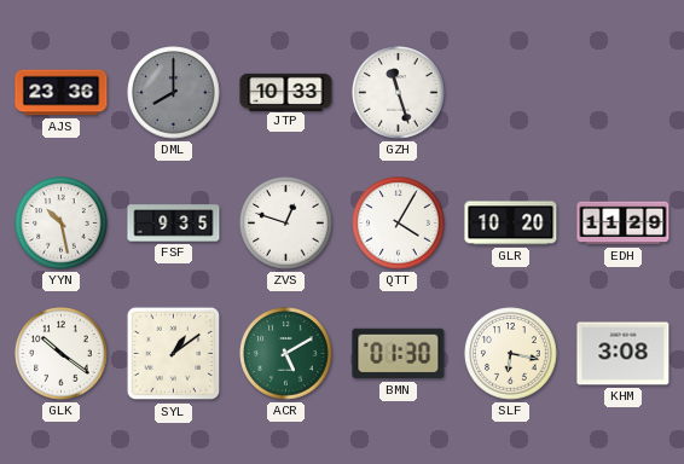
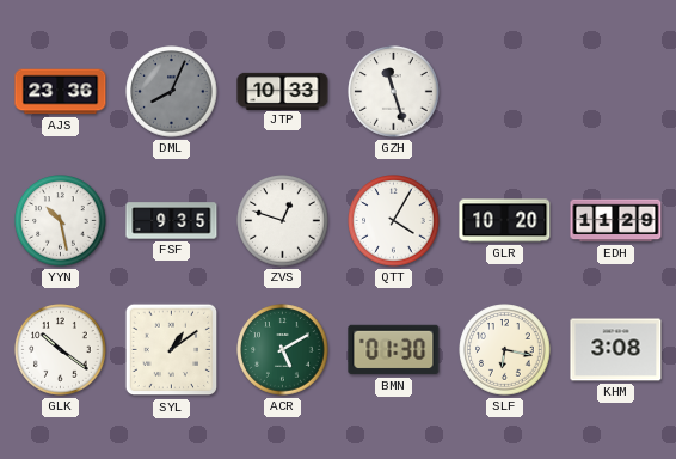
DML: 8:00 -> 8:04
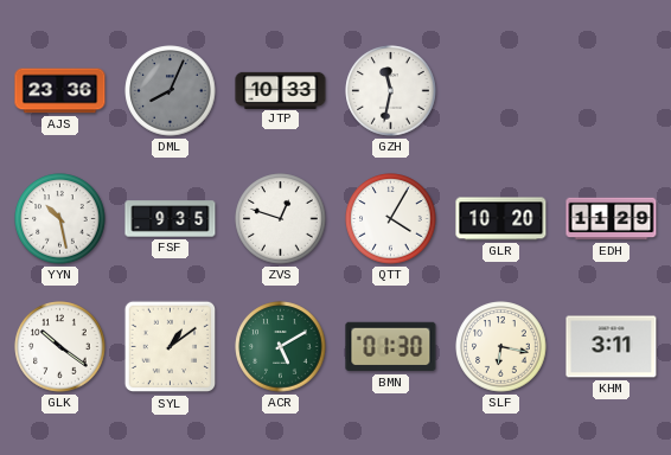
GZH: 11:27 -> 11:32
KHM: 3:08 -> 3:11
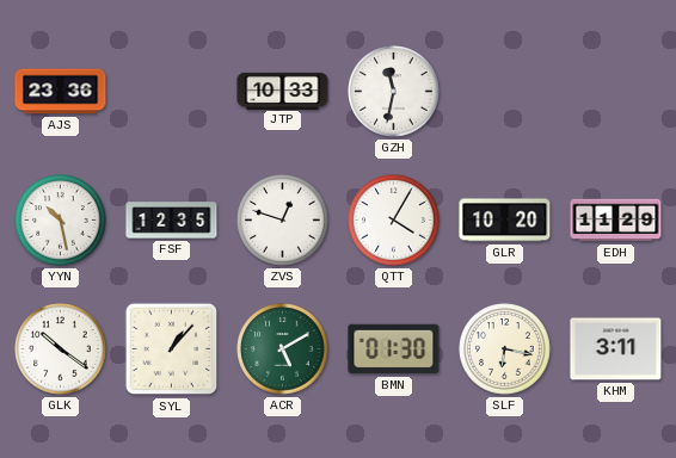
DML: 8:04 -> none
FSF: 9:35 -> 12:35
SYL: 1:09 -> 1:07
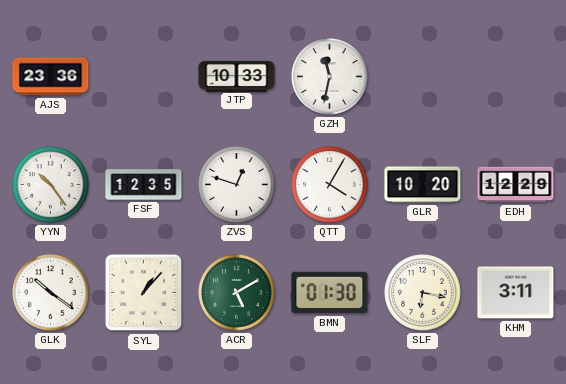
YYN: 10:28 -> 10:24
EDH: 11:29 -> 12:29
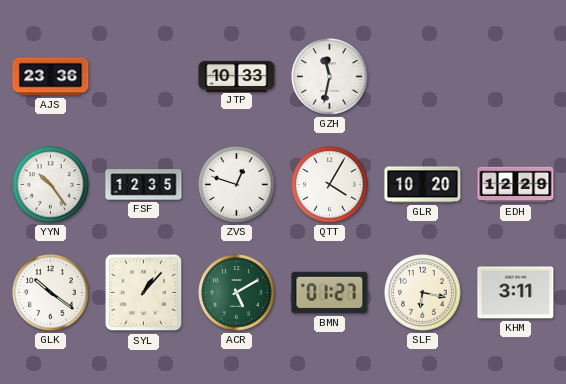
BMN: 01:30 -> 01:27
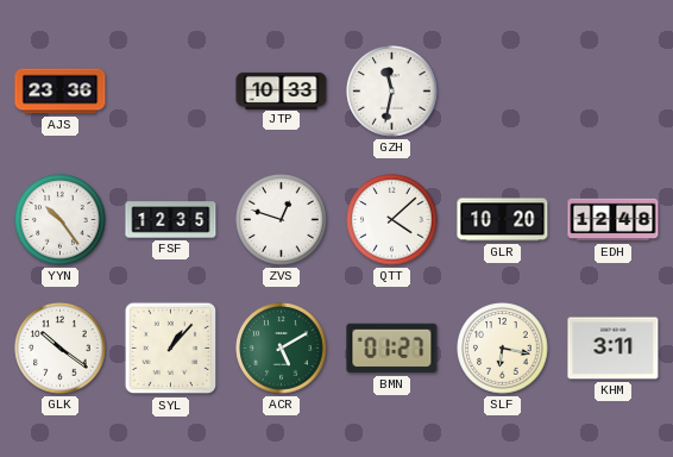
QTT: 4:05 -> 4:08
EDH: 12:29 -> 12:48
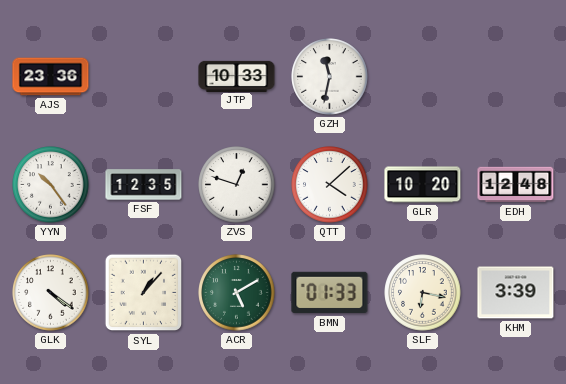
GLK: 10:21 -> 4:21
BMN: 01:27 -> 01:33
KHM: 3:11 -> 3:39
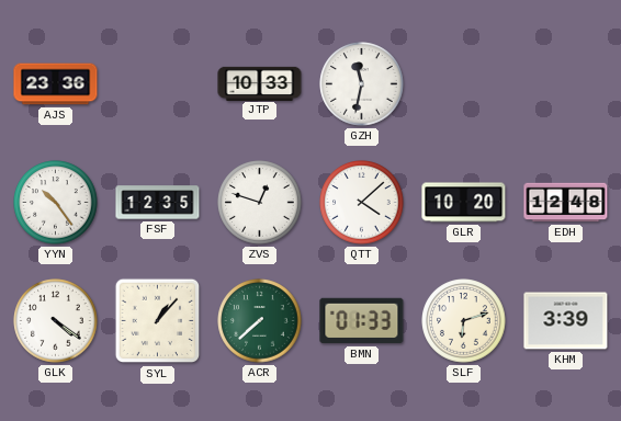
ACR: 5:10 -> 7:38
SLF: 6:17 -> 6:12
